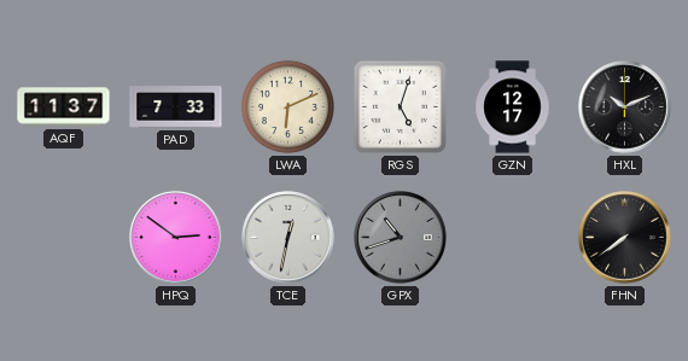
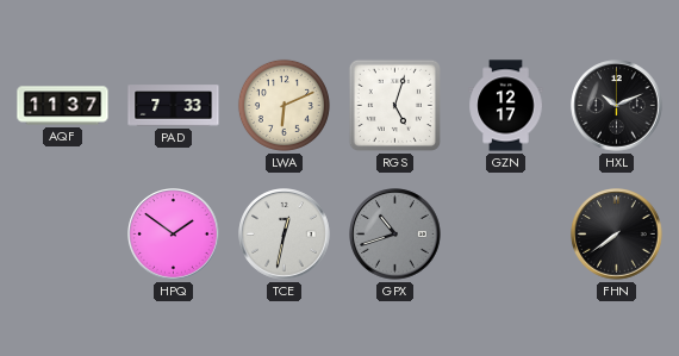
HPQ: 2:51 -> 1:51
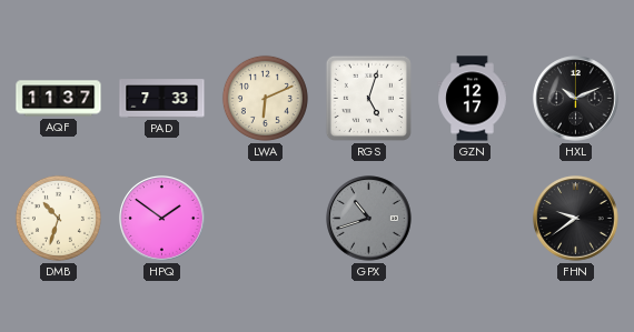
DMB: none -> 10:33
TCE: 12:32 -> none
FHN: 7:39 -> 9:39
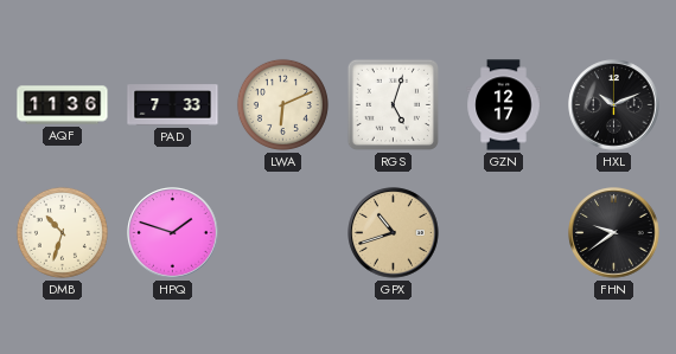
AQF: 11:37 -> 11:36
HPQ: 1:51 -> 1:48
GPX dial: grey -> champagne
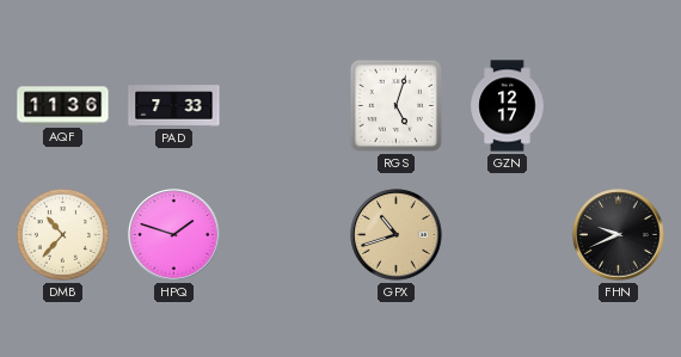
LWA: 6:11 -> none
HXL: 10:11 -> none
DMB: 10:33 -> 10:37
FHN: 9:39 -> 9:41
